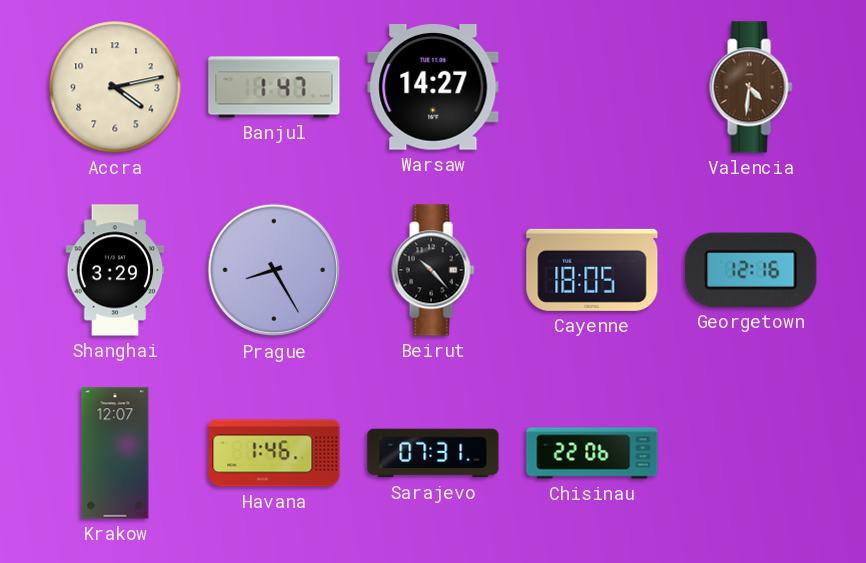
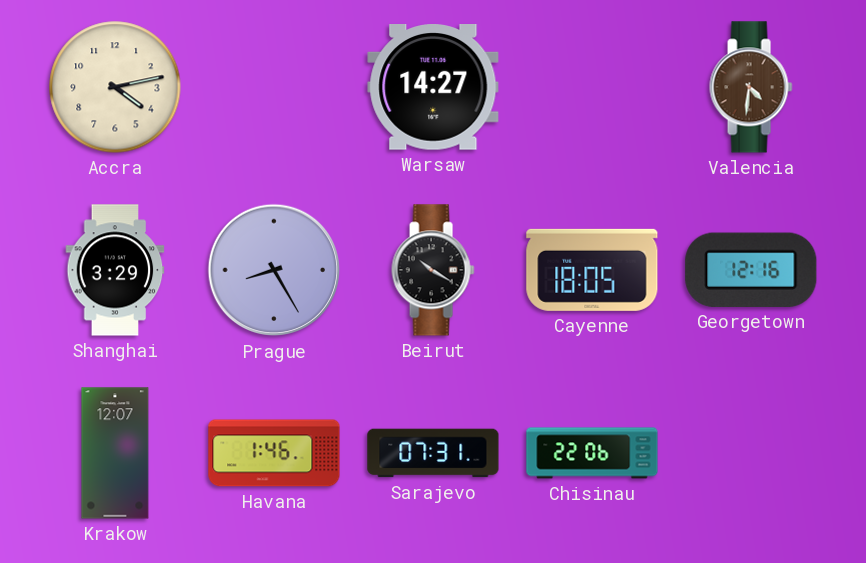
Banjul: 1:47 -> none
Beirut: 10:23 -> 10:20
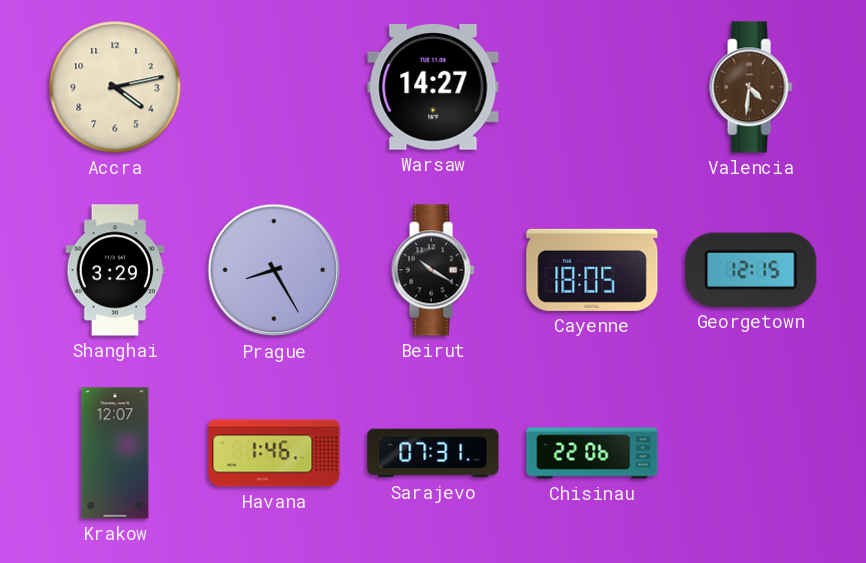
Georgetown: 12:16 -> 12:15
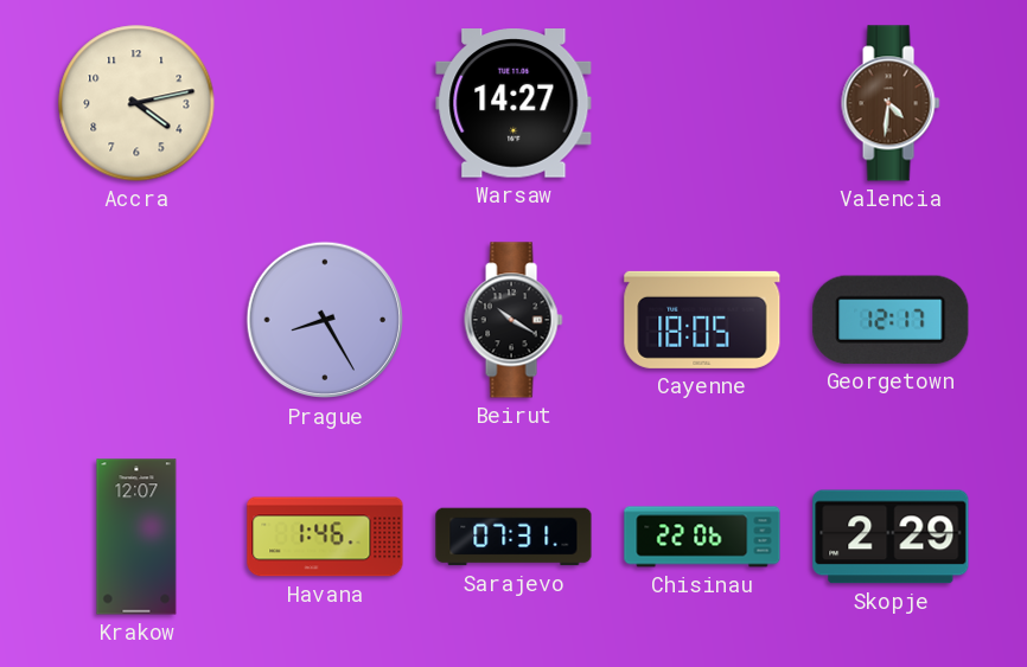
Shanghai: 3:29 -> none
Georgetown: 12:15 -> 12:17
Skopje: none -> 2:29
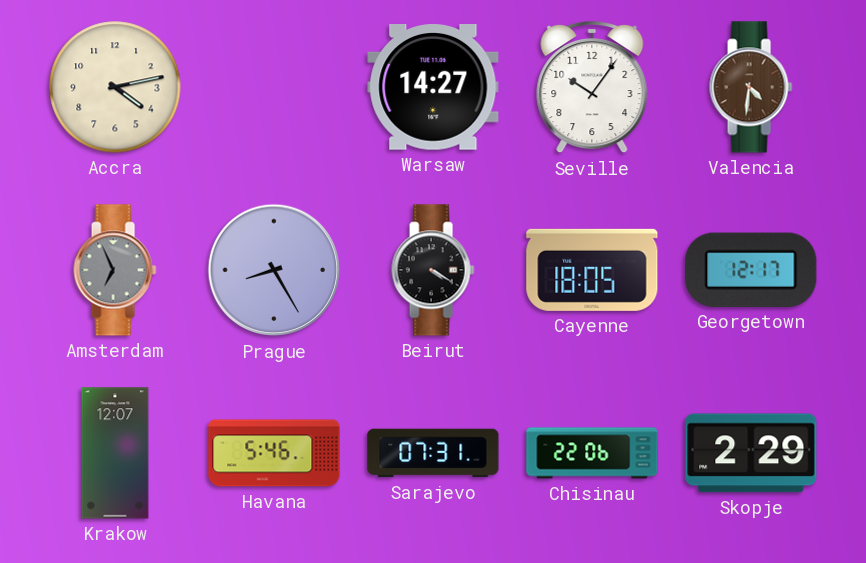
Seville: none -> 10:06
Amsterdam: none -> 6:56
Beirut: 10:20 -> 4:20
Havana: 1:46 -> 5:46
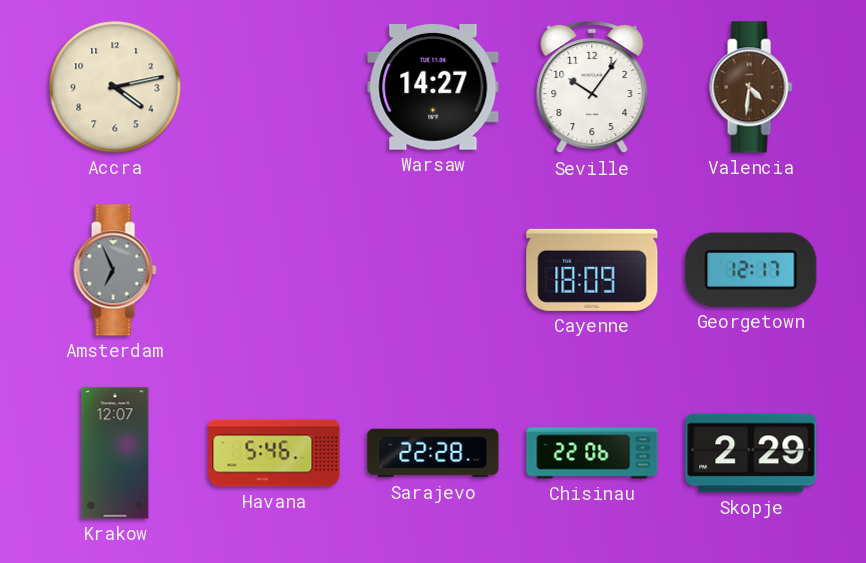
Prague: 8:25 -> none
Beirut: 4:20 -> none
Cayenne: 18:05 -> 18:09
Sarajevo: 07:31 -> 22:28
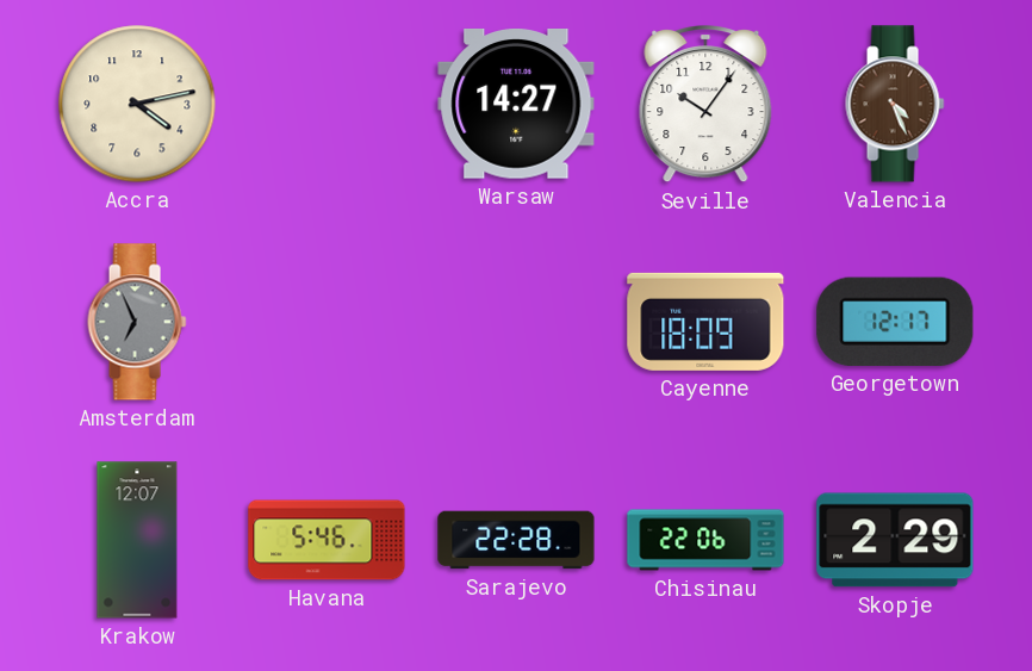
Valencia: 4:31 -> 4:26
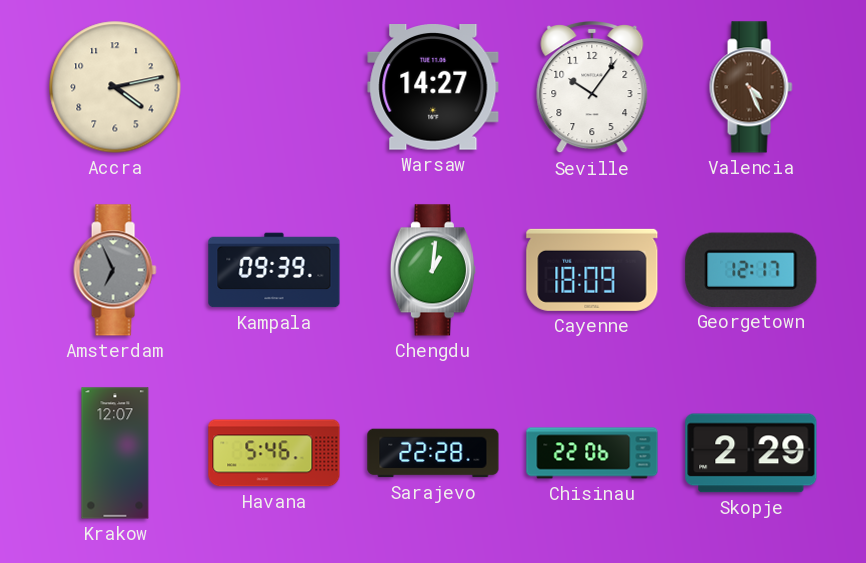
Kampala: none -> 09:39
Chengdu: none -> 1:01
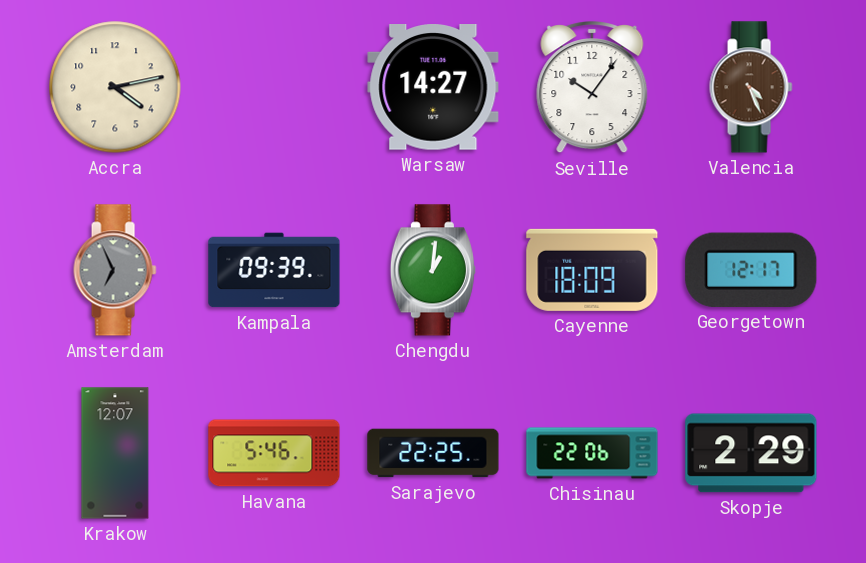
Sarajevo: 22:28 -> 22:25
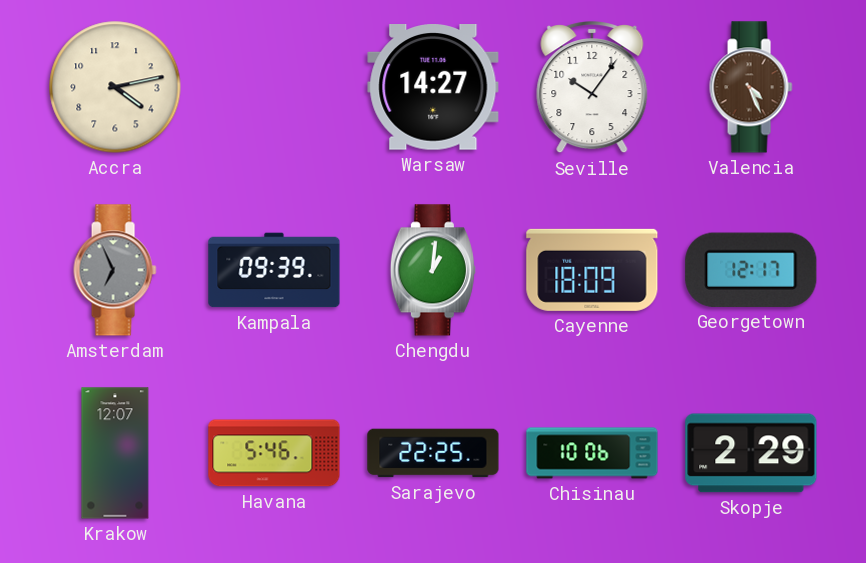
Chisinau: 22:06 -> 10:06
